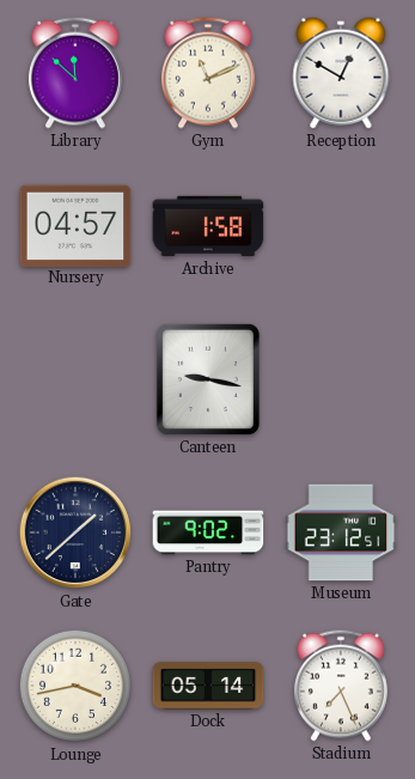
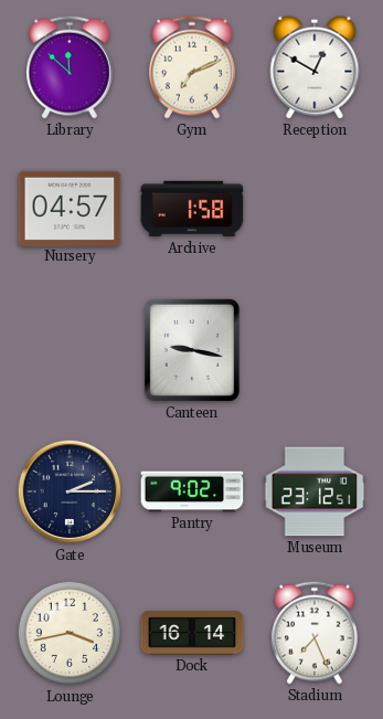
Gym: 11:11 -> 7:11
Gate: 1:38 -> 2:15
Dock: 05:14 -> 16:14
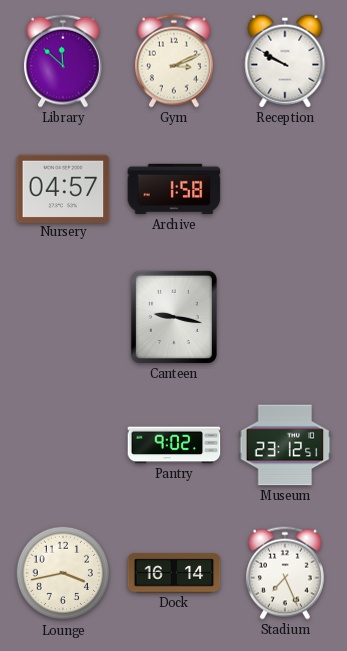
Gym: 7:11 -> 3:11
Reception: 12:50 -> 9:50
Gate: 2:15 -> none
